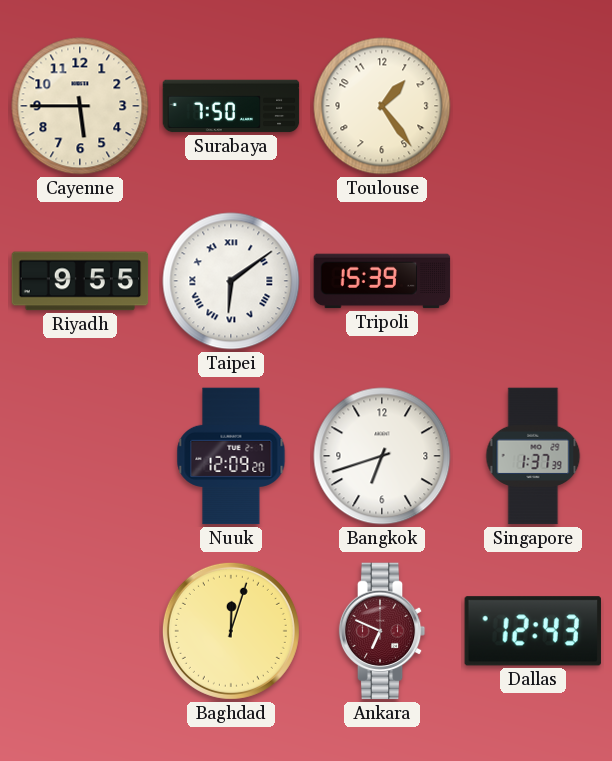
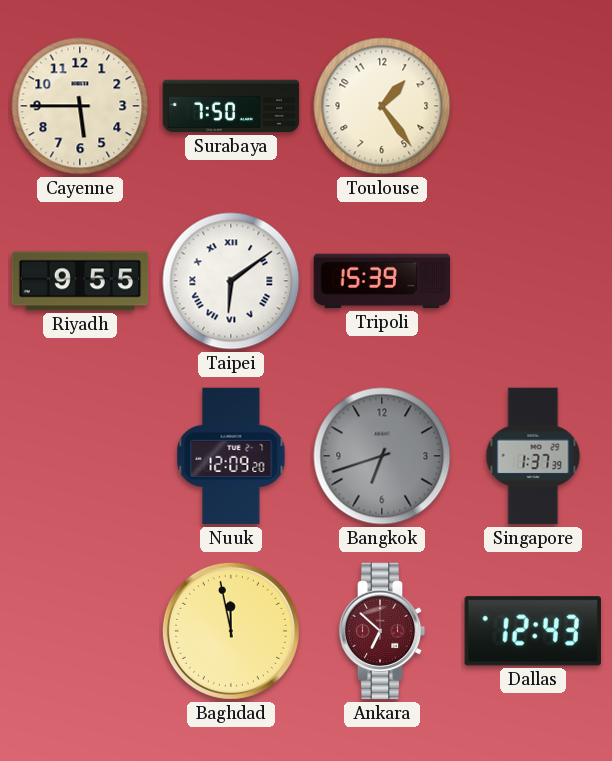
Bangkok dial: white -> grey
Baghdad: 12:03 -> 11:58
Ankara: 6:49 -> 6:52
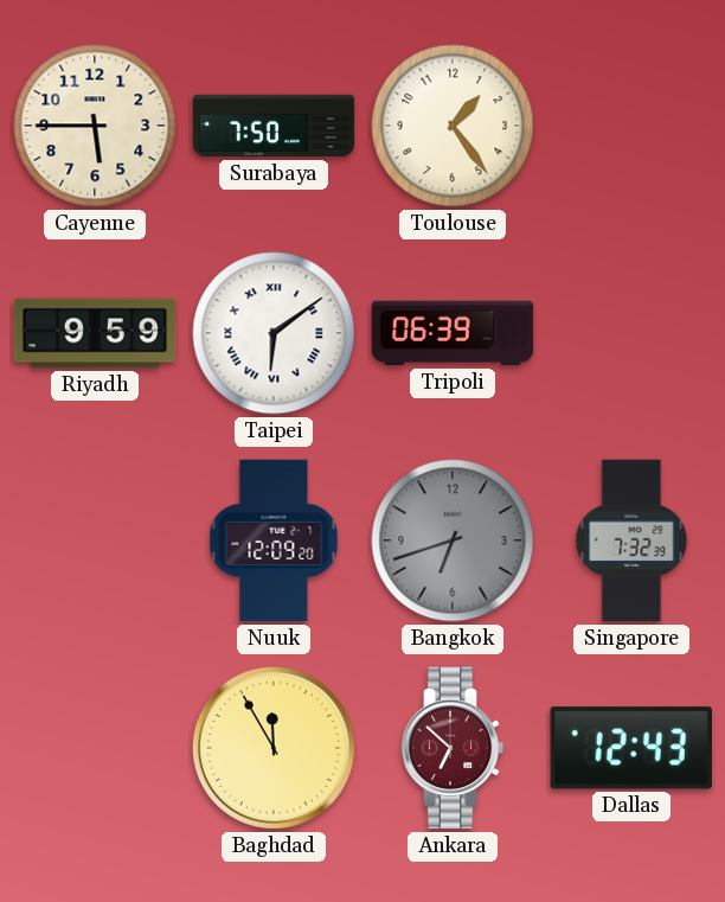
Riyadh: 9:55 -> 9:59
Tripoli: 15:39 -> 06:39
Singapore: 1:37 -> 7:32
Baghdad: 11:58 -> 11:55
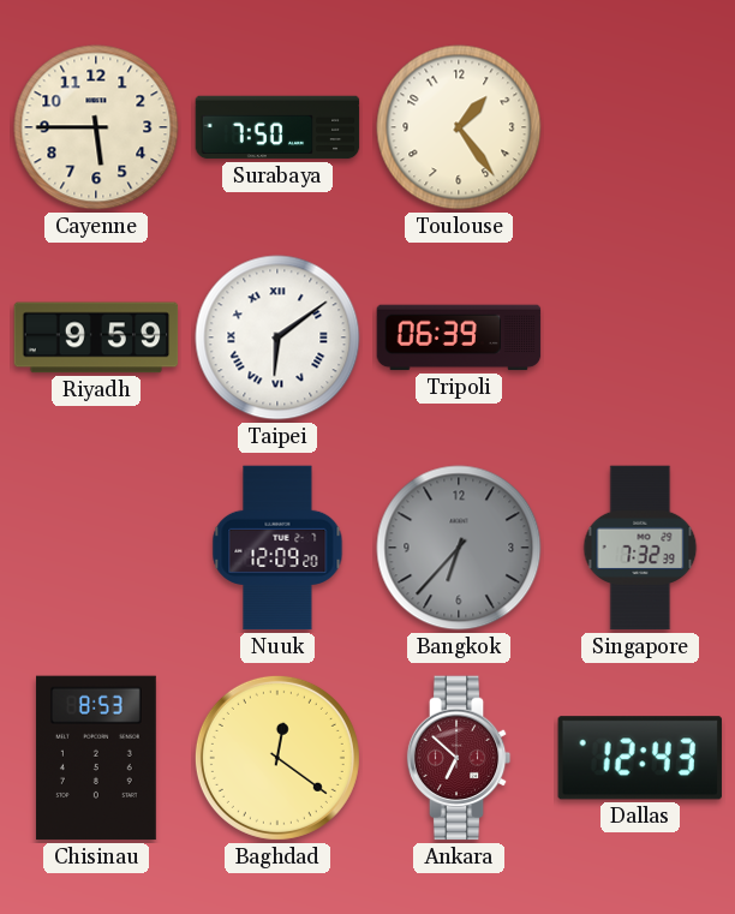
Bangkok: 6:42 -> 6:37
Chisinau: none -> 8:53
Baghdad: 11:55 -> 12:21
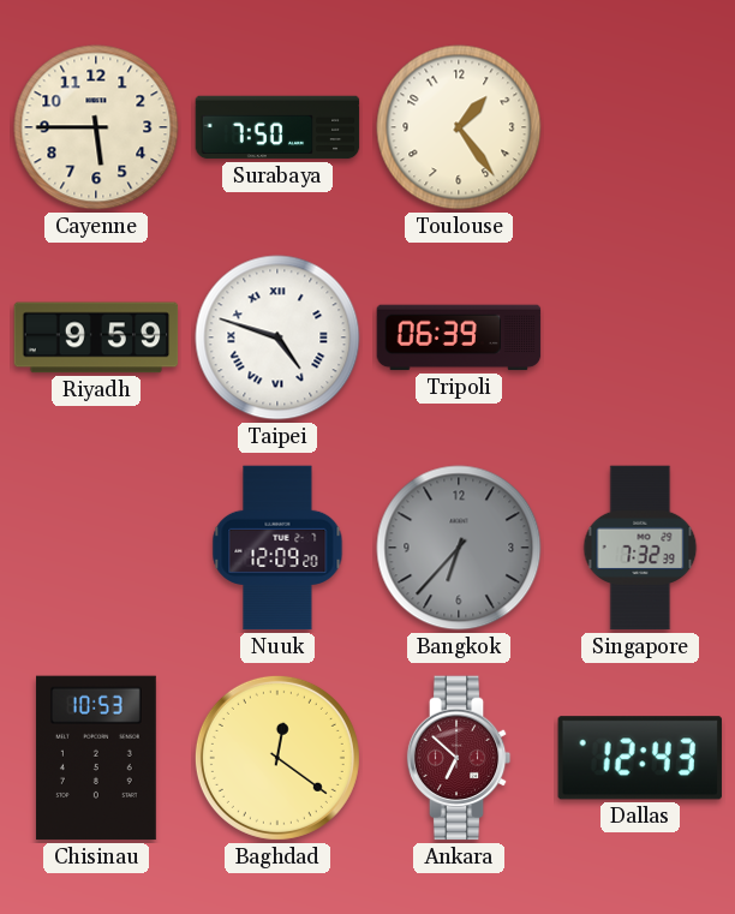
Taipei: 6:09 -> 4:48
Chisinau: 8:53 -> 10:53
